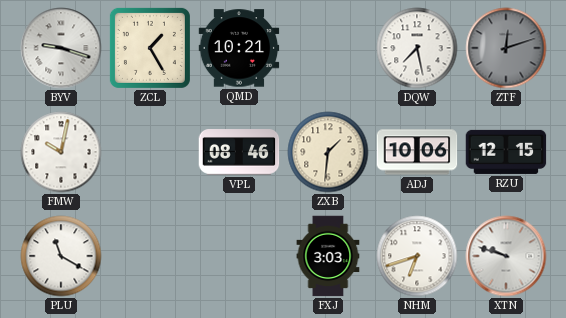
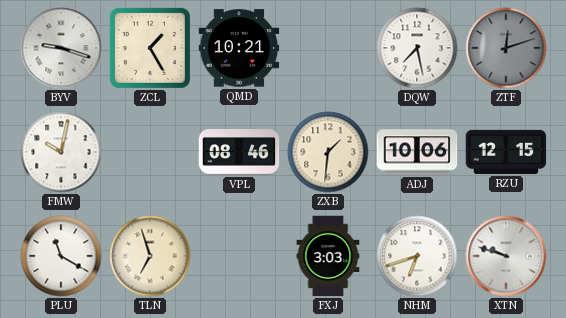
TLN: none -> 6:57
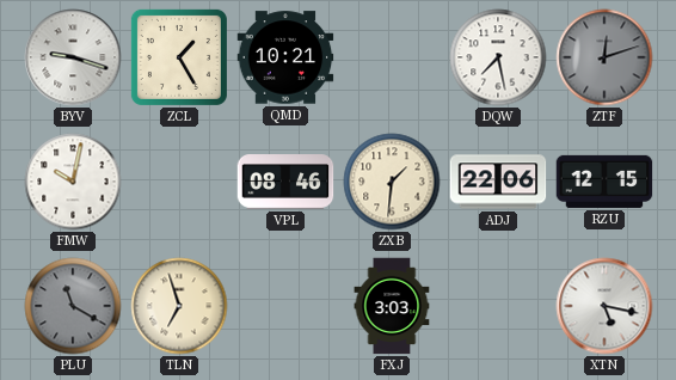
ADJ: 10:06 -> 22:06
PLU dial: white -> grey
NHM: 6:42 -> none
XTN: 9:48 -> 5:17
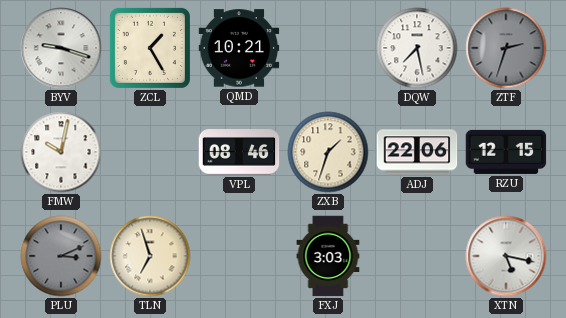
ZTF: 12:12 -> 2:33
ZXB: 1:31 -> 1:33
PLU: 11:20 -> 3:11
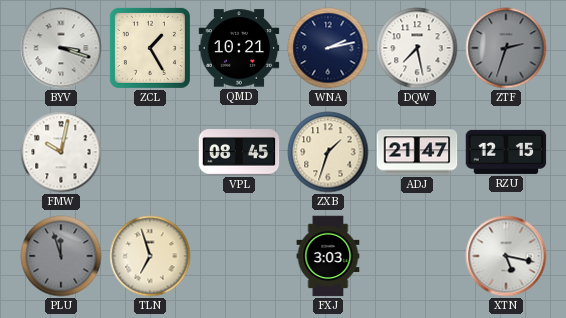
BYV: 9:18 -> 3:18
WNA: none -> 2:13
VPL: 08:46 -> 08:45
ADJ: 22:06 -> 21:47
PLU: 3:11 -> 11:57
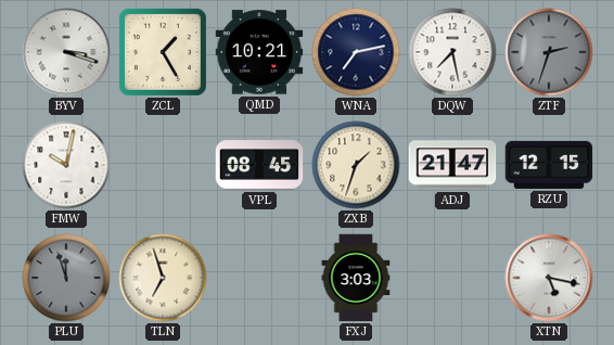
WNA: 2:13 -> 7:13
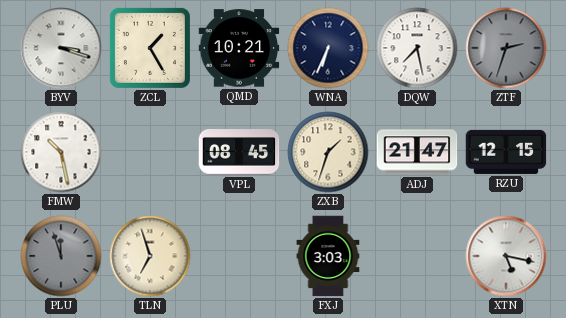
WNA: 7:13 -> 6:34
FMW: 10:02 -> 10:28
